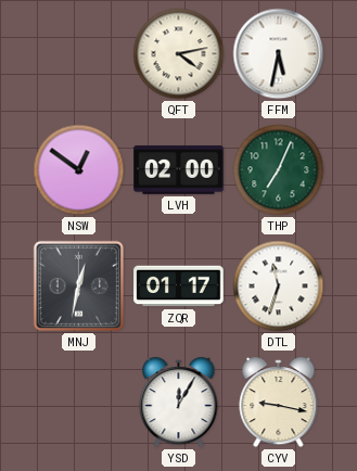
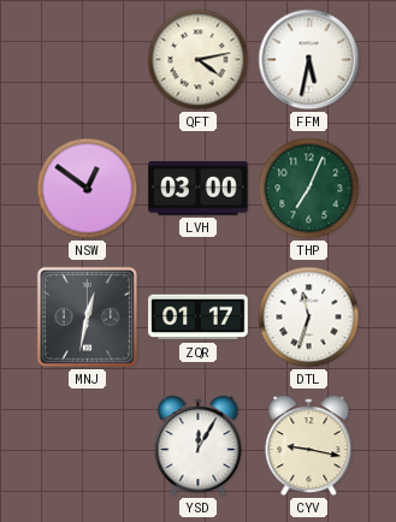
LVH: 02:00 -> 03:00
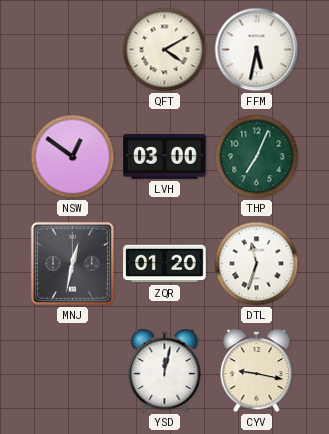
QFT: 4:13 -> 4:10
ZQR: 01:17 -> 01:20
YSD: 12:05 -> 12:02
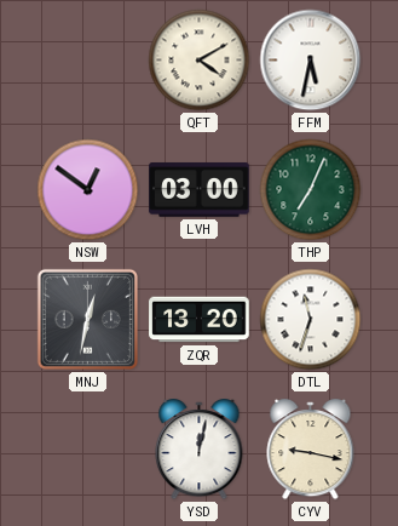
ZQR: 01:20 -> 13:20
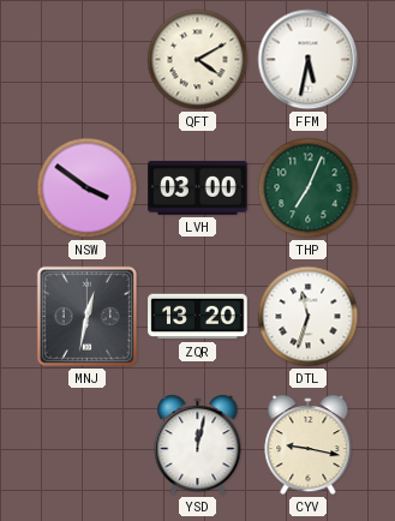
NSW: 12:51 -> 3:51
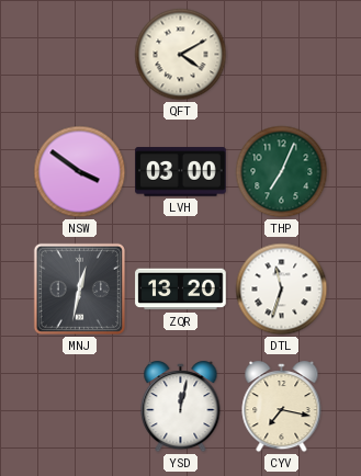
FFM: 5:32 -> none
CYV: 9:17 -> 7:17
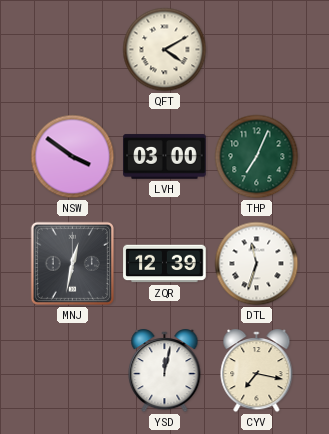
ZQR: 13:20 -> 12:39
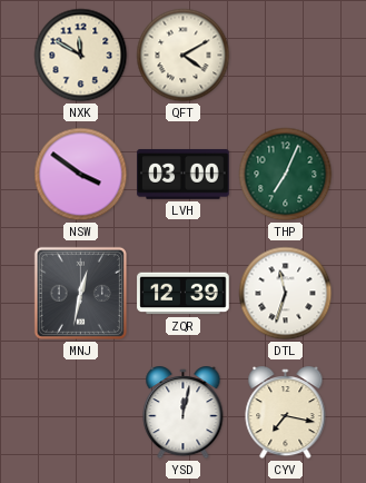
NXK: none -> 11:50
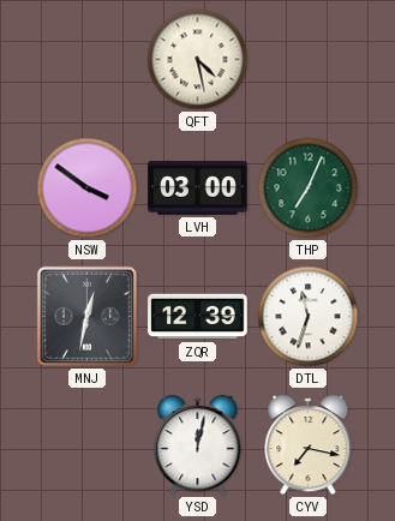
NXK: 11:50 -> none
QFT: 4:10 -> 4:28
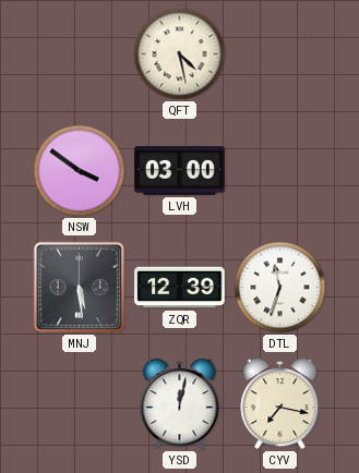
THP: 7:04 -> none
MNJ: 12:32 -> 5:29
